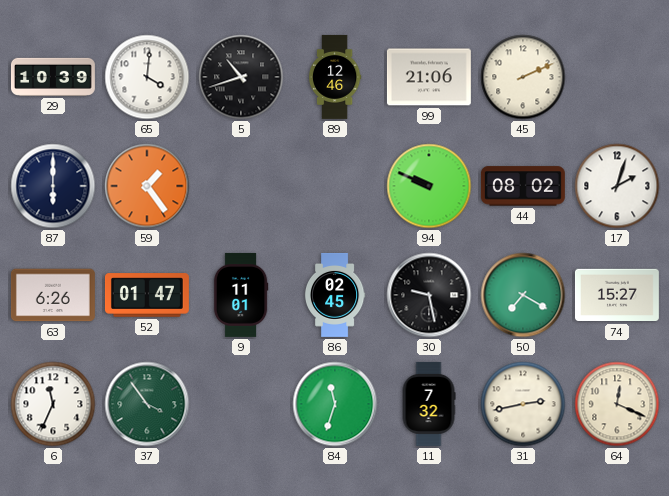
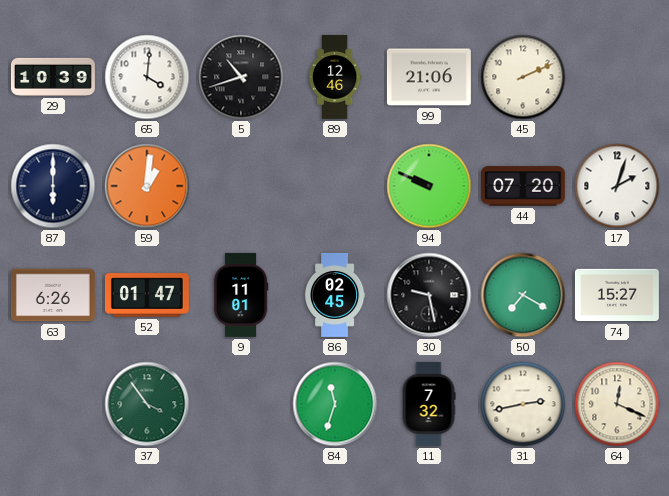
59: 1:24 -> 1:01
44: 08:02 -> 07:20
6: 11:34 -> none
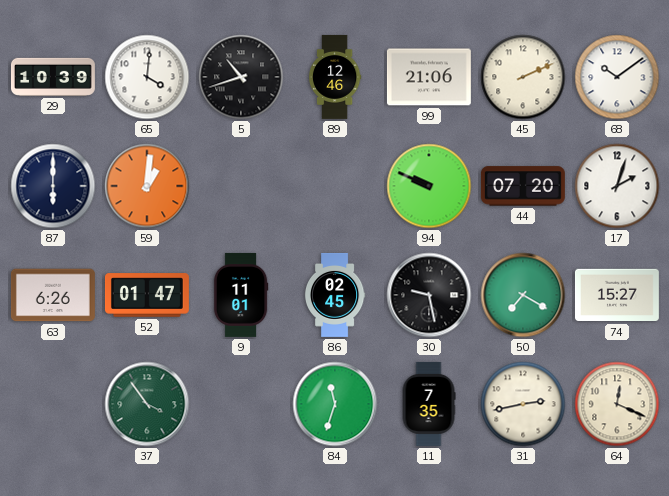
68: none -> 10:09
11: 7:32 -> 7:35
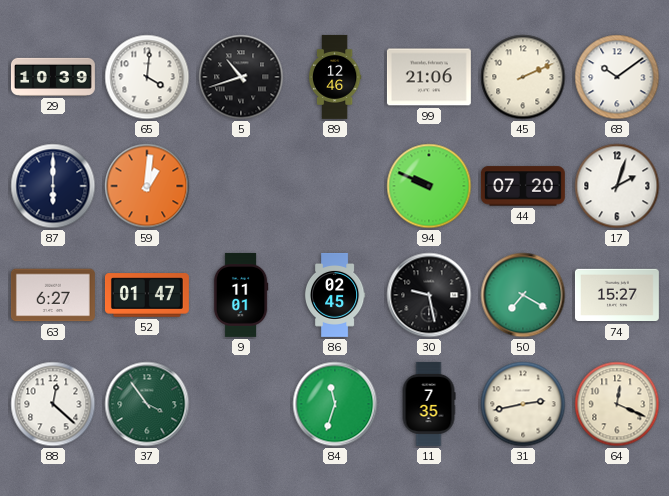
63: 6:26 -> 6:27
88: none -> 12:22
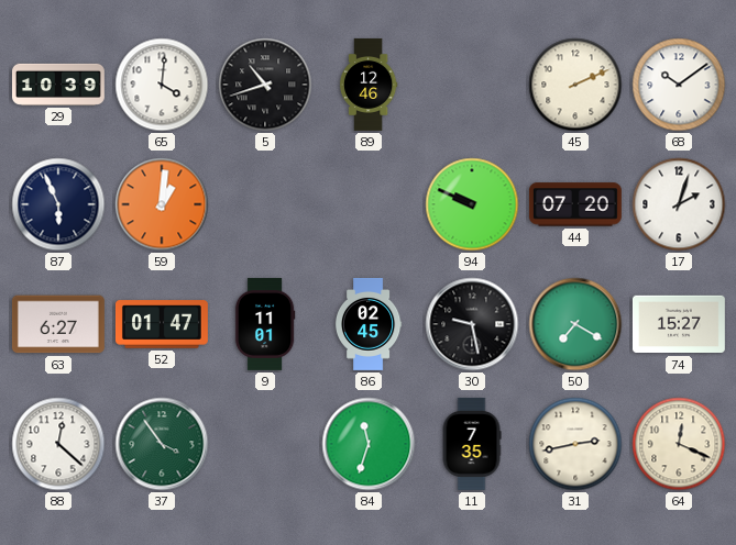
99: 21:06 -> none
87: 6:00 -> 5:56
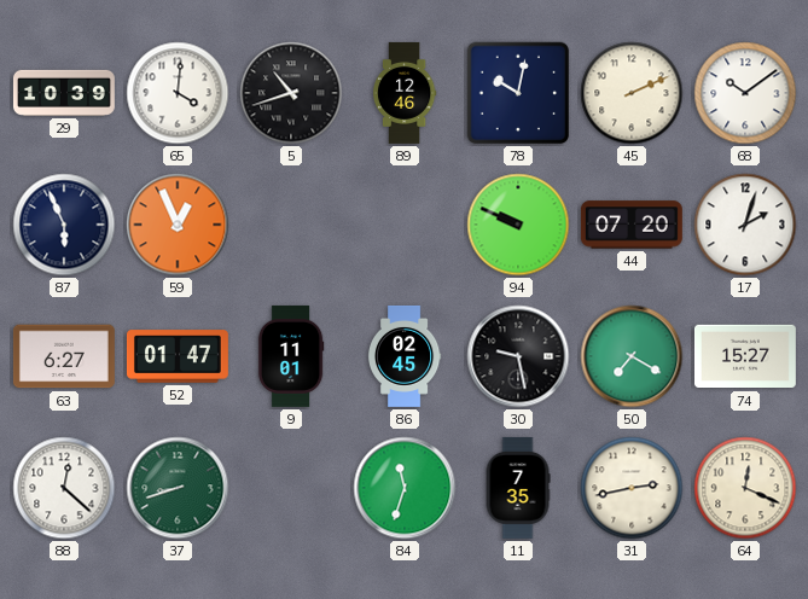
78: none -> 10:02
59: 1:01 -> 12:56
37: 3:54 -> 8:42
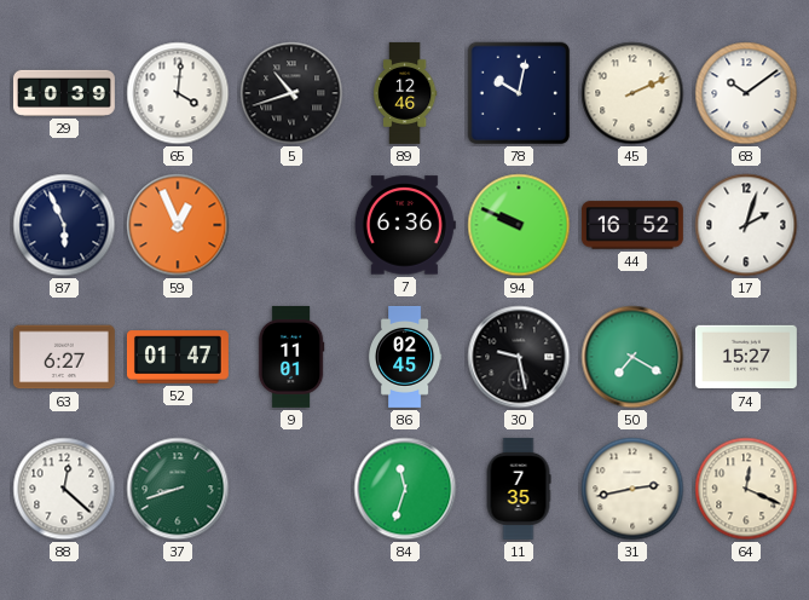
7: none -> 6:36
44: 07:20 -> 16:52
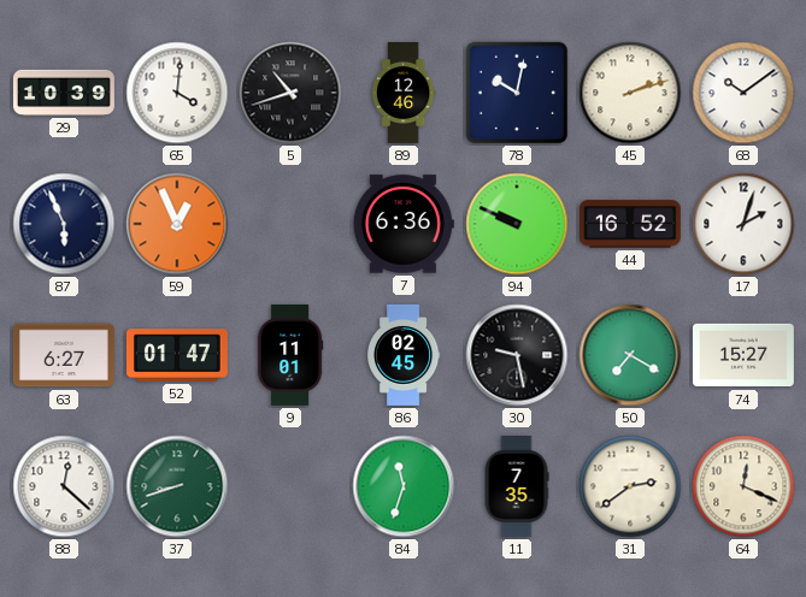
45: 2:11 -> 2:12
31: 2:43 -> 2:39
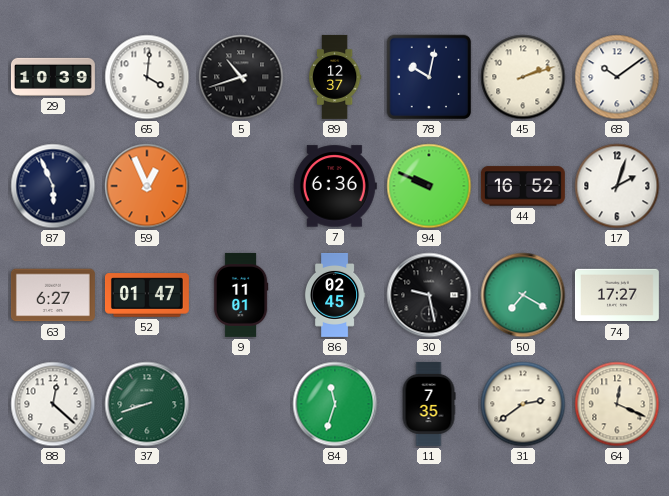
89: 12:46 -> 12:37
74: 15:27 -> 17:27
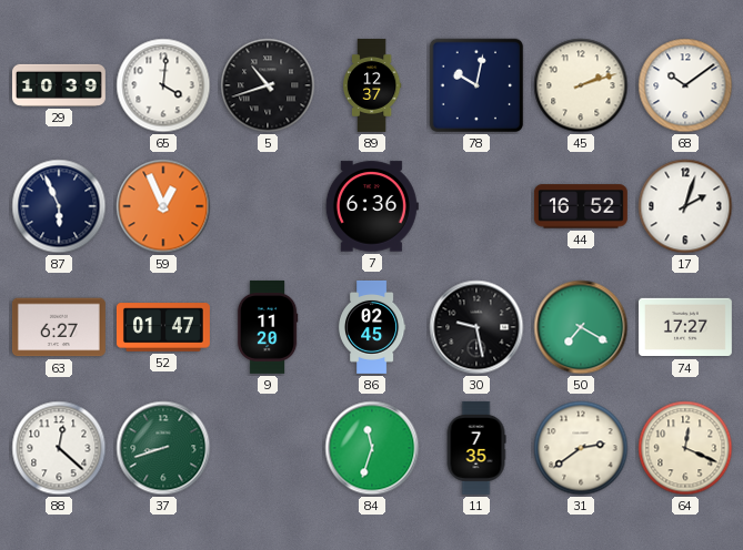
94: 9:49 -> none
9: 11:01 -> 11:20
